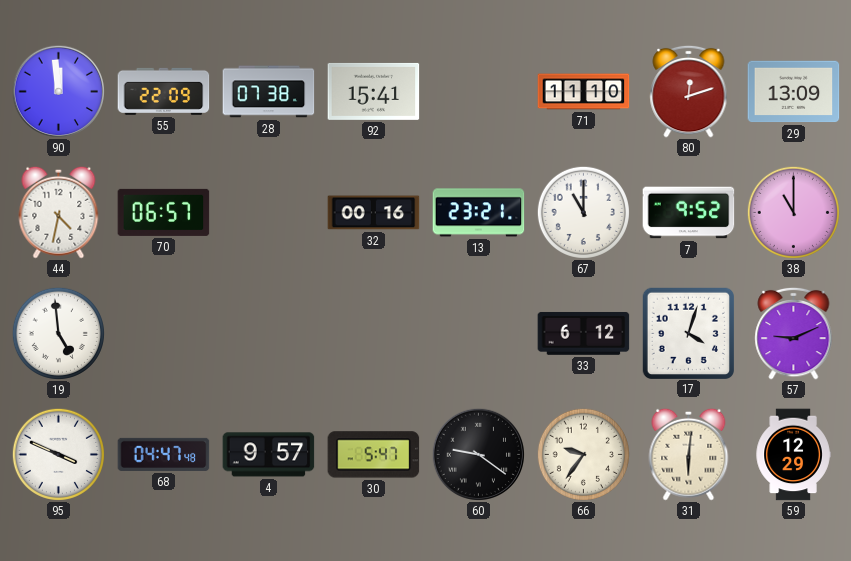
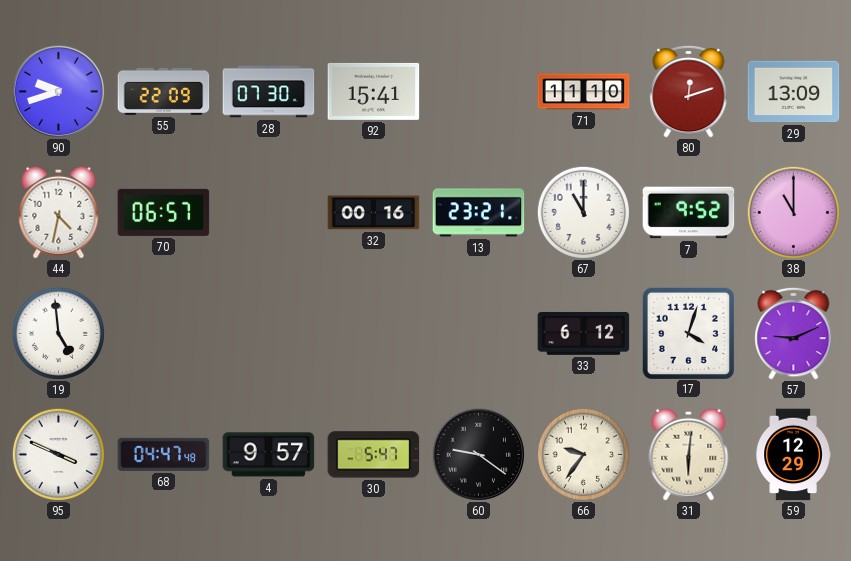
90: 11:59 -> 9:42
28: 07:38 -> 07:30
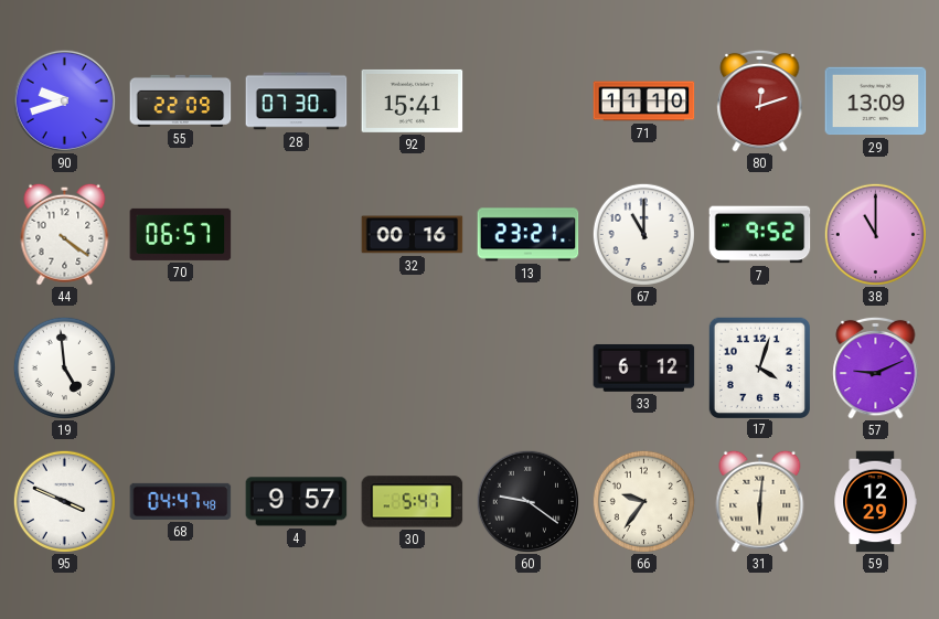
44: 4:32 -> 4:21
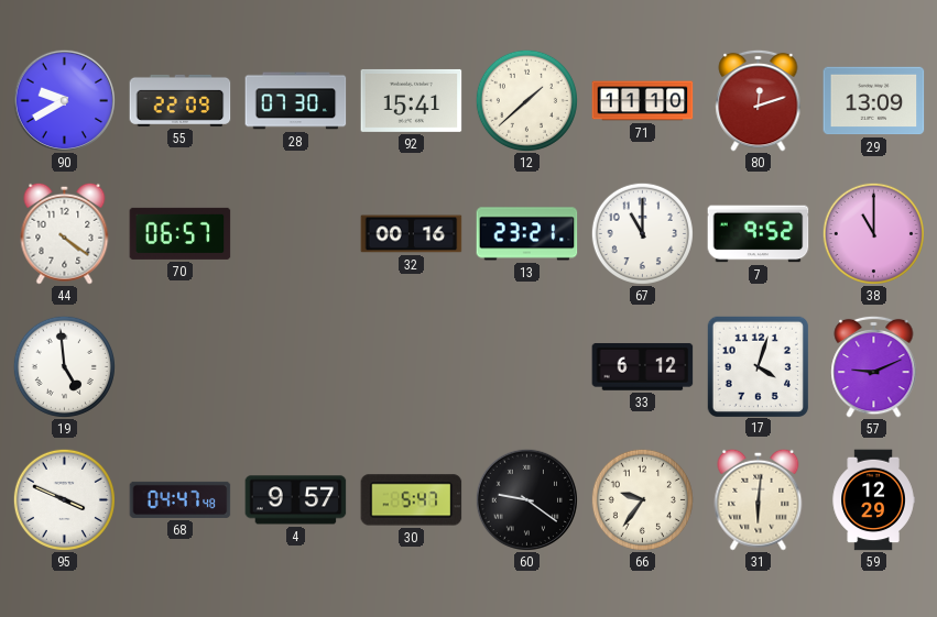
90: 9:42 -> 9:40
12: none -> 1:38
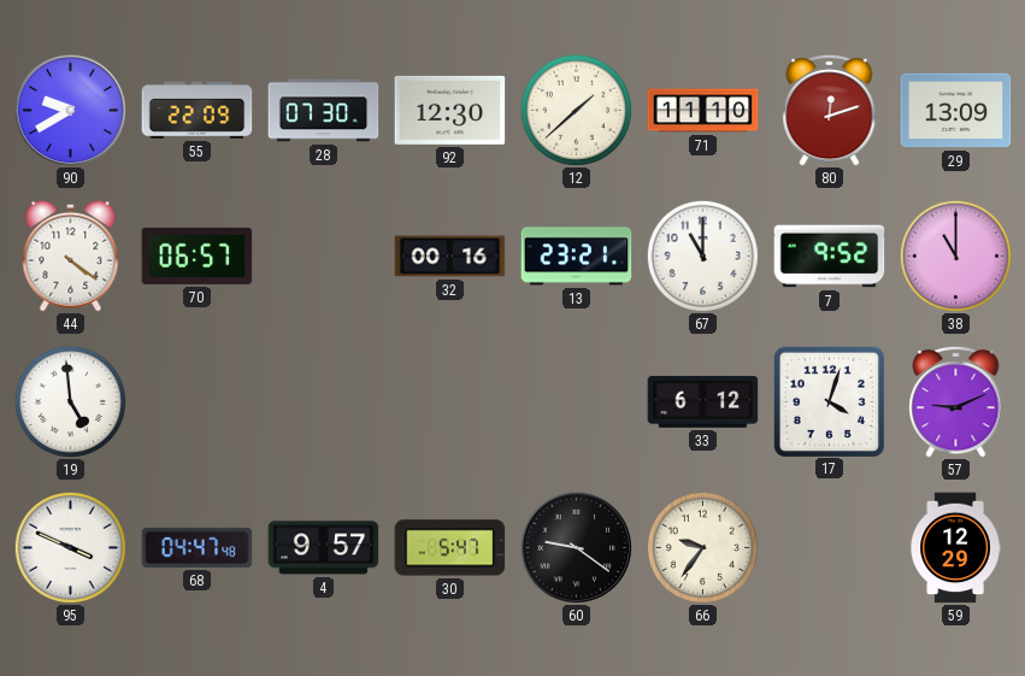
92: 15:41 -> 12:30
31: 6:01 -> none
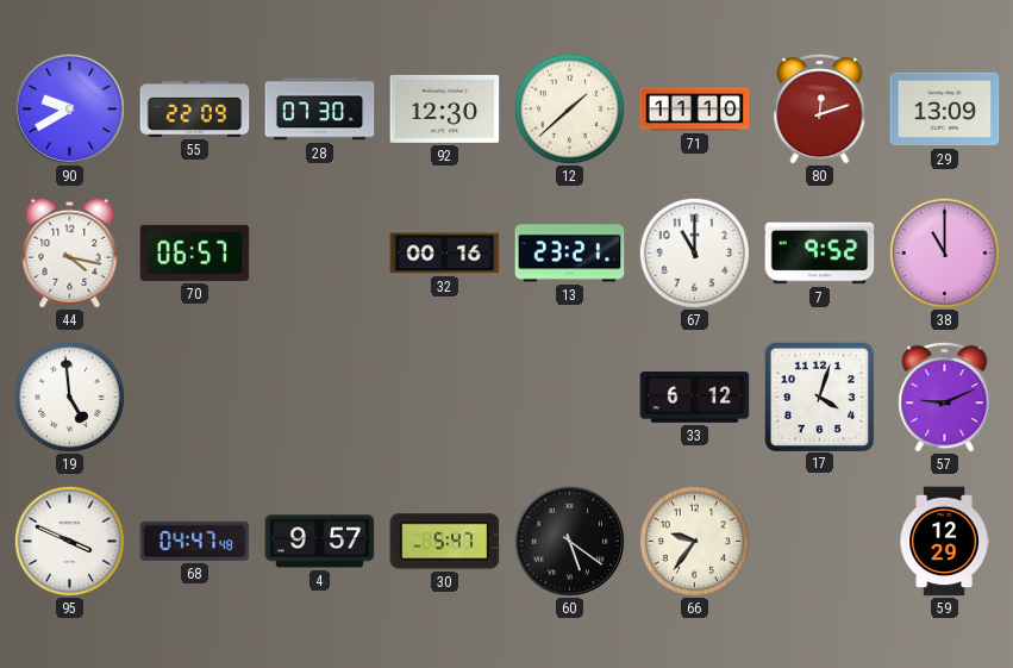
44: 4:21 -> 4:17
60: 9:21 -> 5:21
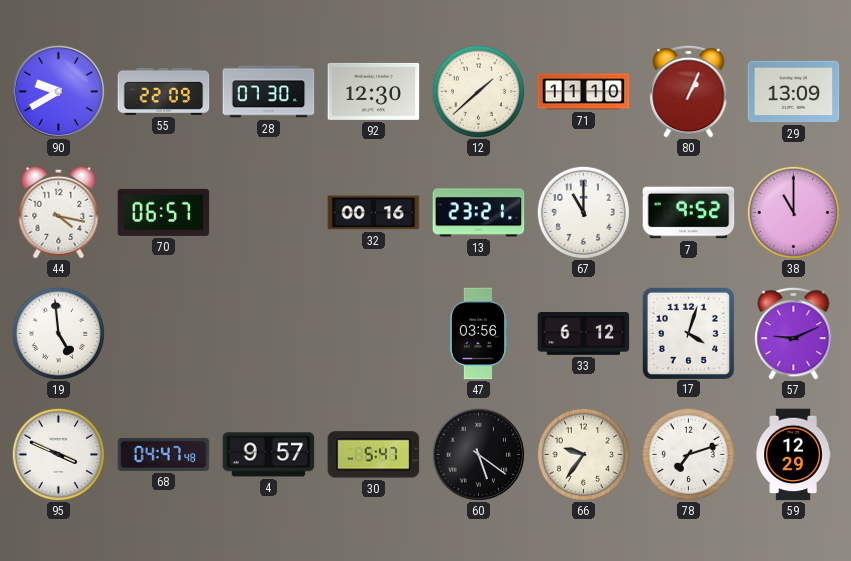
80: 12:12 -> 1:04
47: none -> 03:56
78: none -> 7:12
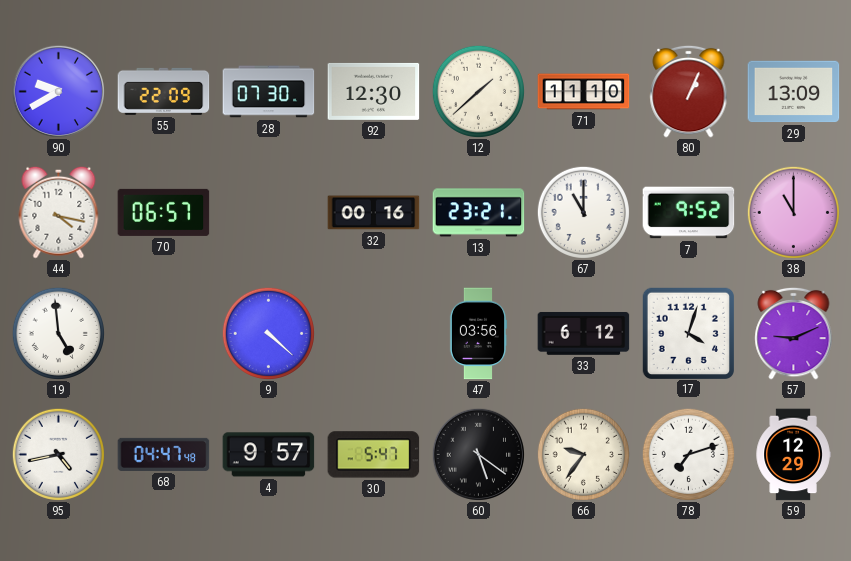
9: none -> 4:22
95: 3:49 -> 4:43
